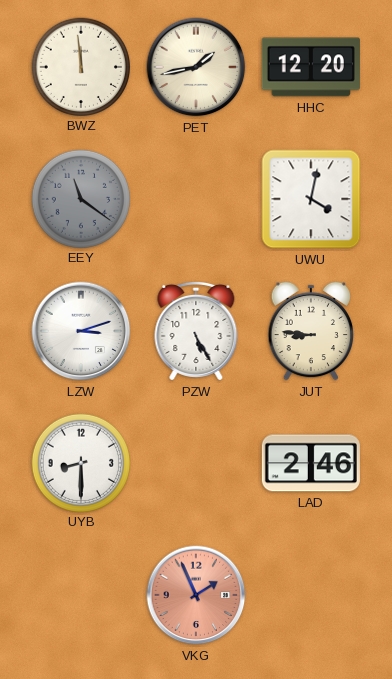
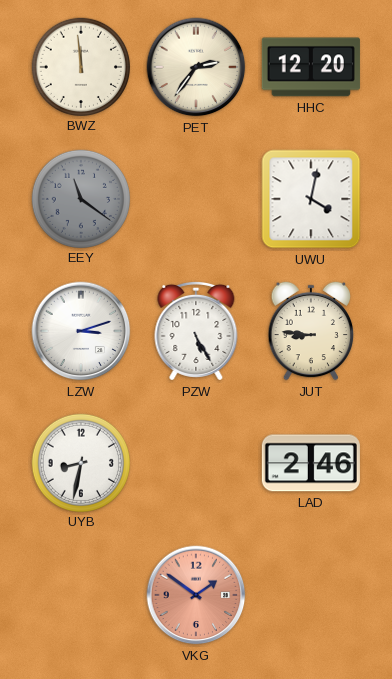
PET: 1:43 -> 2:36
UYB: 8:30 -> 8:32
VKG: 1:56 -> 1:51
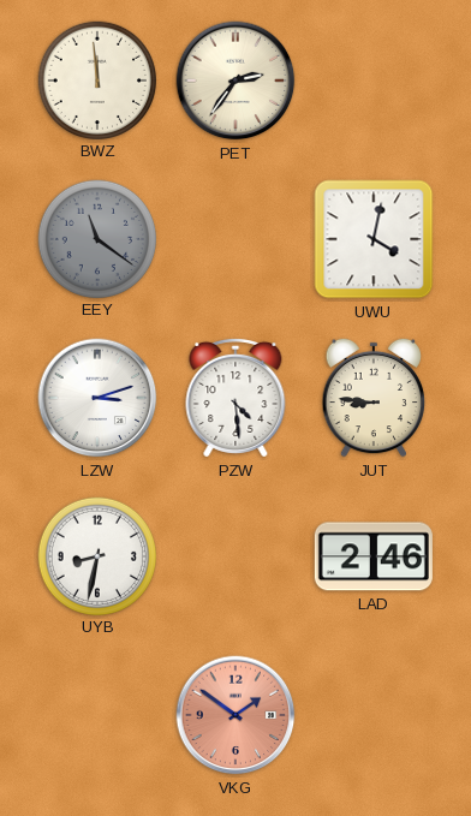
HHC: 12:20 -> none
PZW: 5:25 -> 4:29
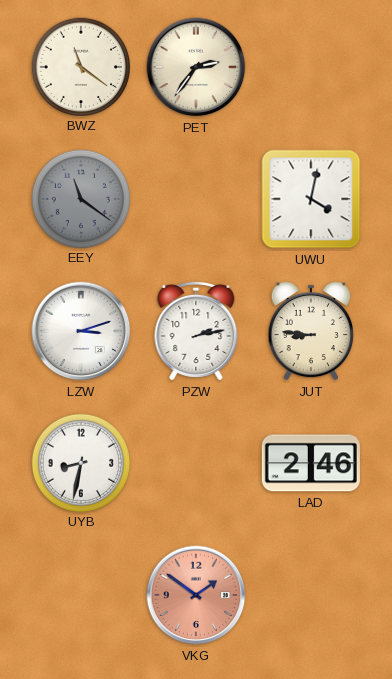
BWZ: 11:59 -> 11:21
PZW: 4:29 -> 2:13
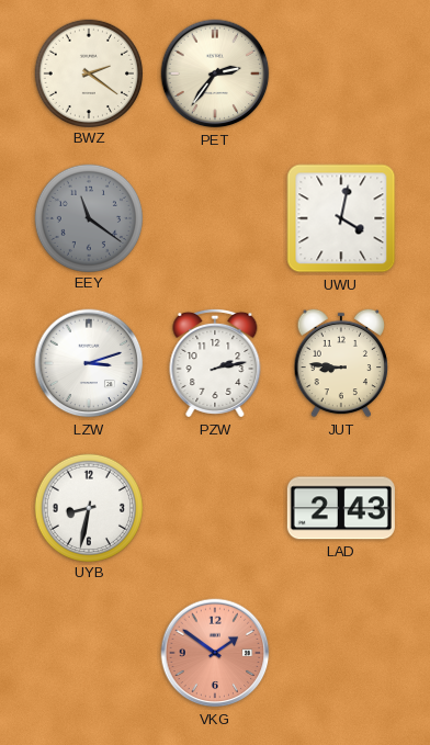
BWZ: 11:21 -> 2:21
LAD: 2:46 -> 2:43
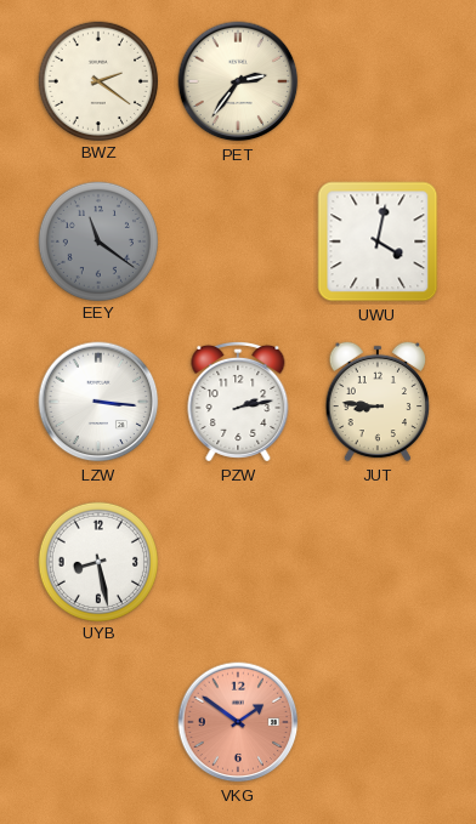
LZW: 3:12 -> 3:16
UYB: 8:32 -> 8:28
LAD: 2:43 -> none
